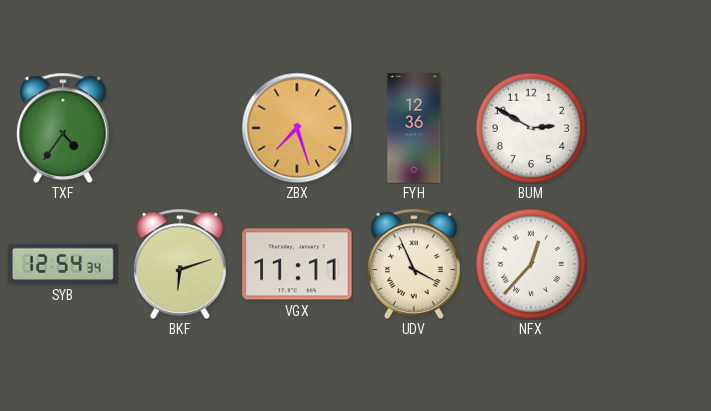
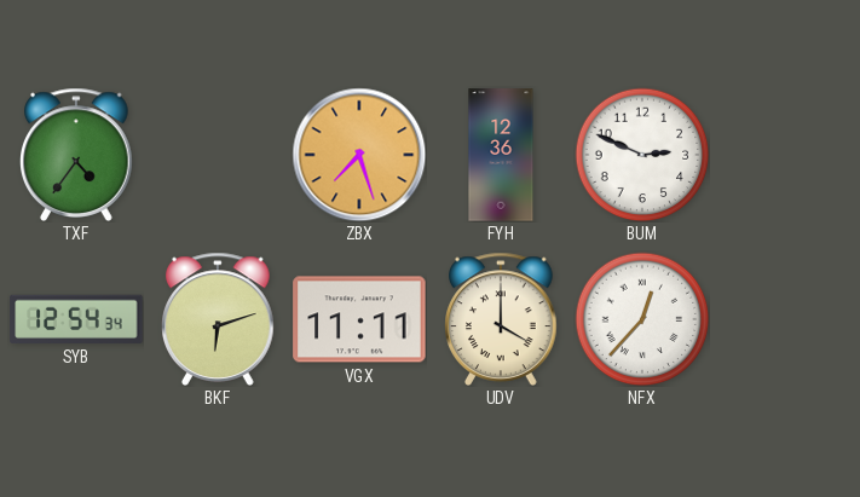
BUM: 2:50 -> 2:49
UDV: 3:56 -> 4:00
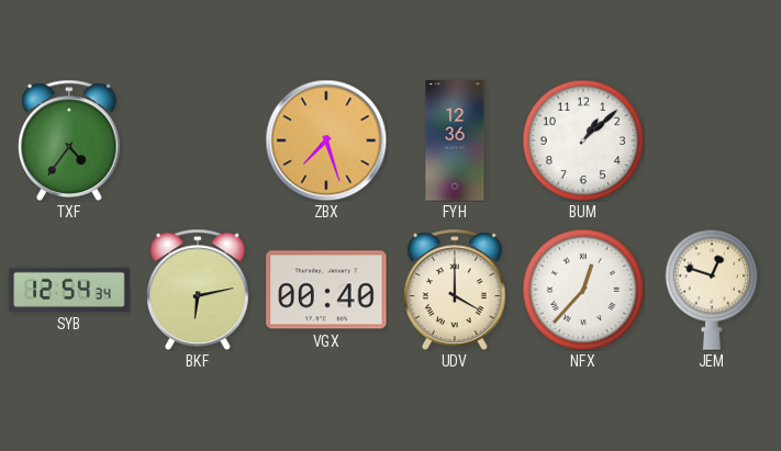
BUM: 2:49 -> 1:08
BKF: 6:12 -> 6:13
VGX: 11:11 -> 00:40
JEM: none -> 12:48
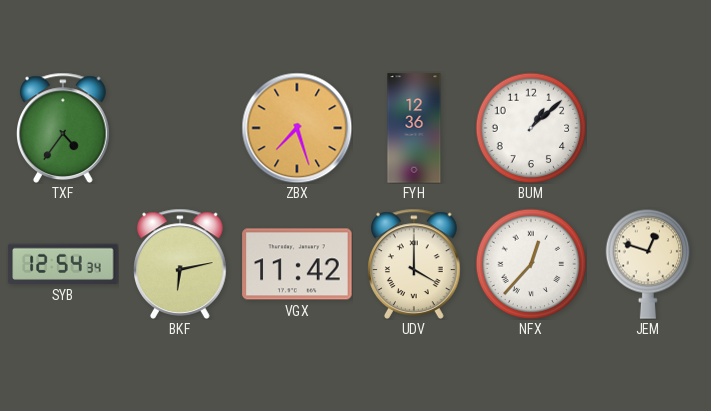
VGX: 00:40 -> 11:42
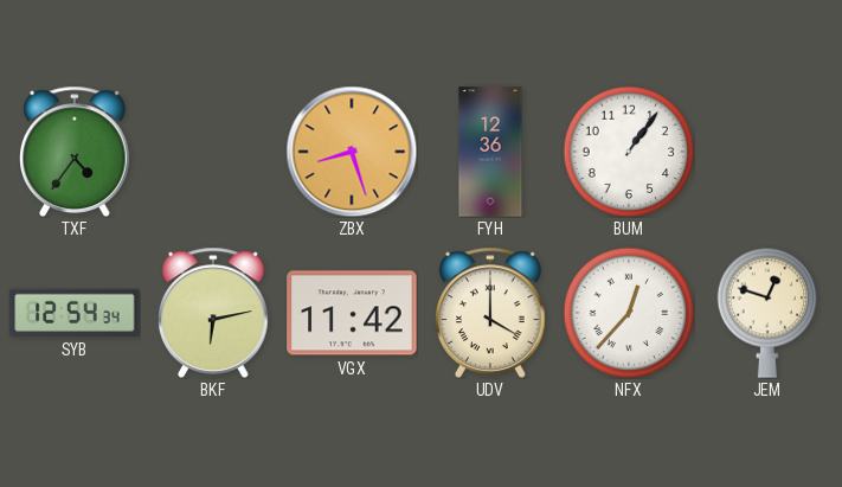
ZBX: 7:27 -> 8:27
BUM: 1:08 -> 1:06
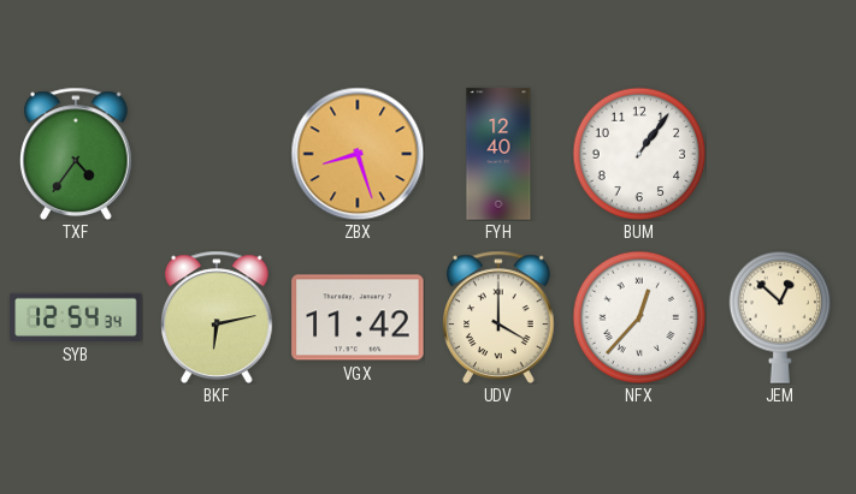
FYH: 12:36 -> 12:40
JEM: 12:48 -> 12:52
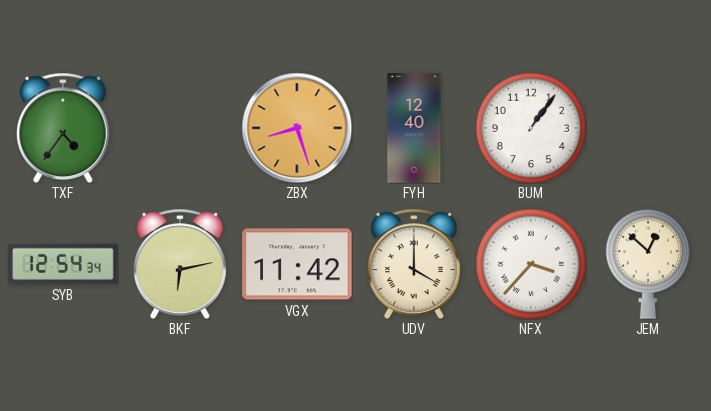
NFX: 12:37 -> 3:37
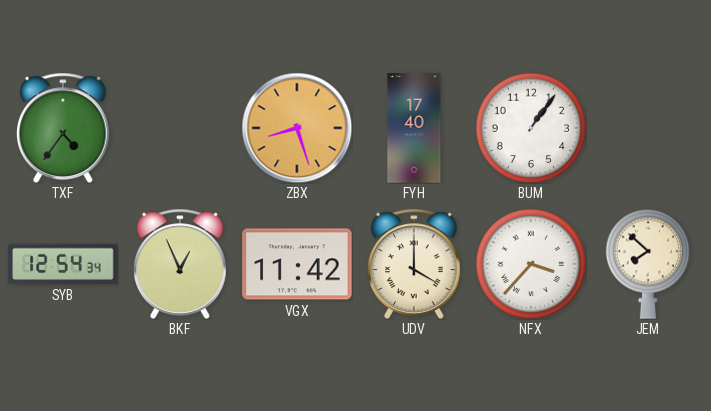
FYH: 12:40 -> 17:40
BKF: 6:13 -> 12:56
JEM: 12:52 -> 7:52
